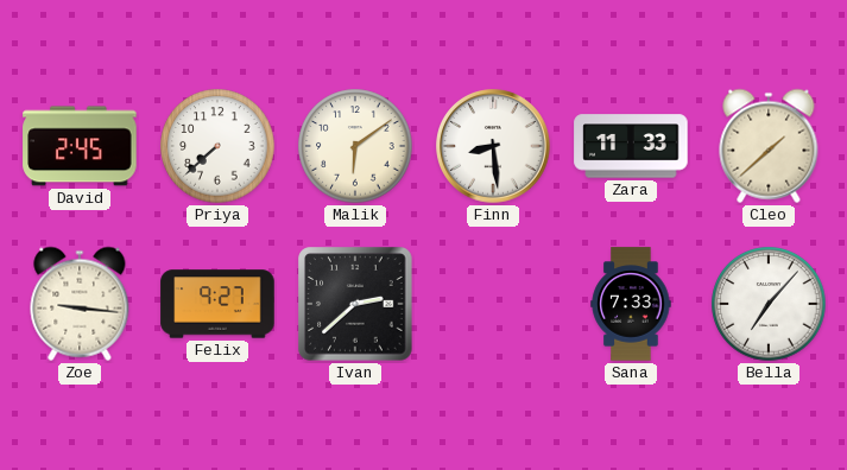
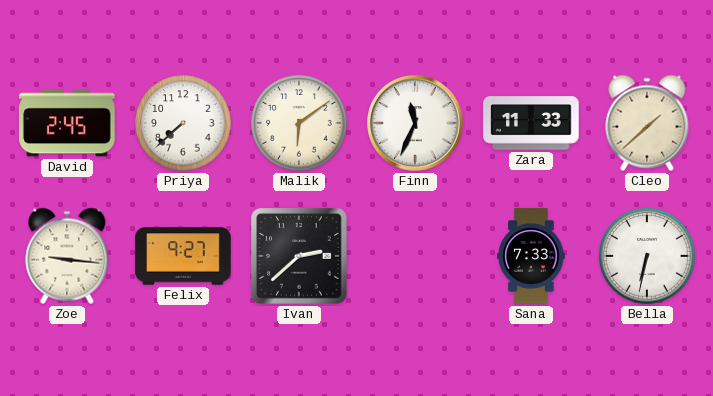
Finn: 8:29 -> 11:34
Bella: 7:07 -> 6:32
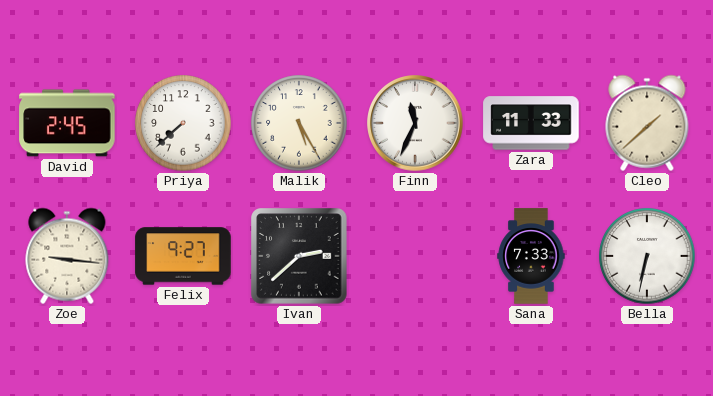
Malik: 6:09 -> 5:25
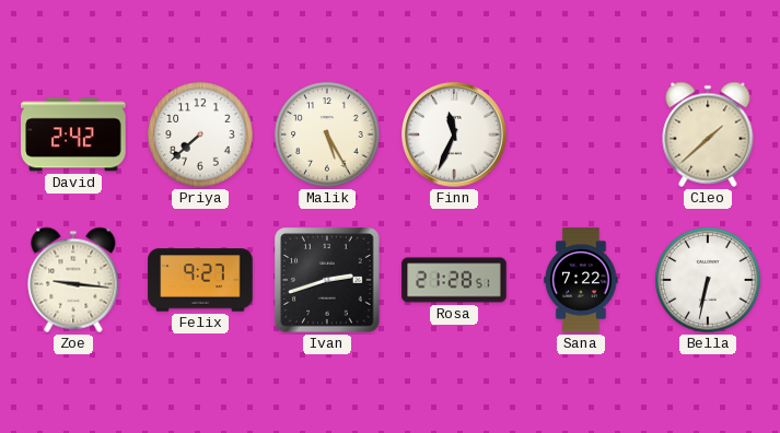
David: 2:45 -> 2:42
Zara: 11:33 -> none
Ivan: 2:38 -> 2:42
Rosa: none -> 21:28
Sana: 7:33 -> 7:22
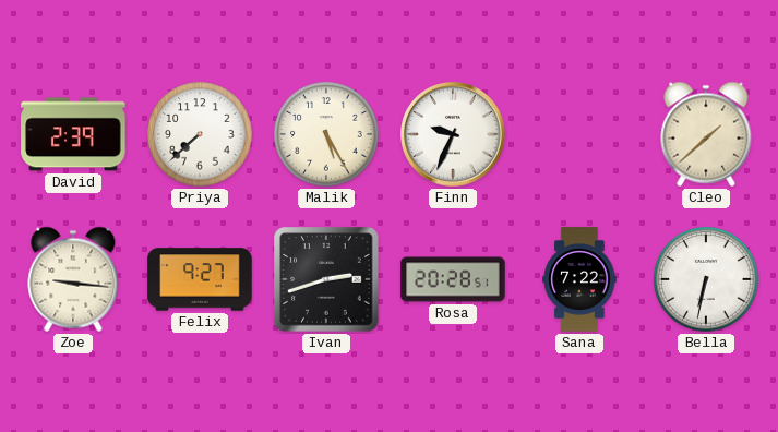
David: 2:42 -> 2:39
Finn: 11:34 -> 9:34
Rosa: 21:28 -> 20:28
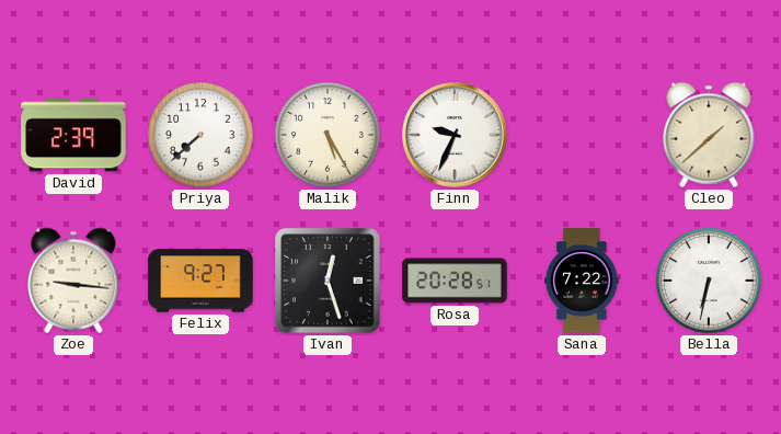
Ivan: 2:42 -> 12:27
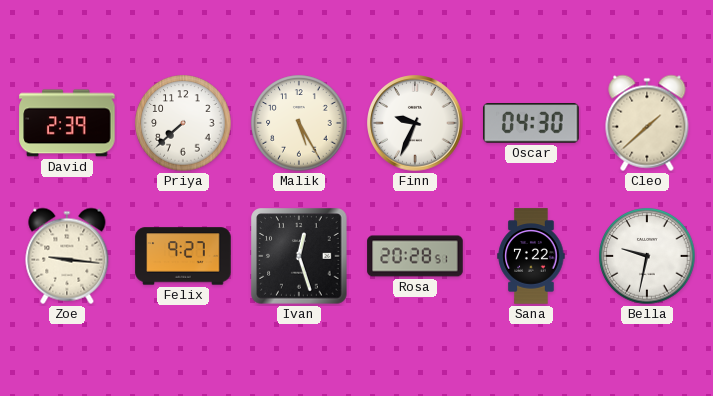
Oscar: none -> 04:30
Bella: 6:32 -> 9:32
